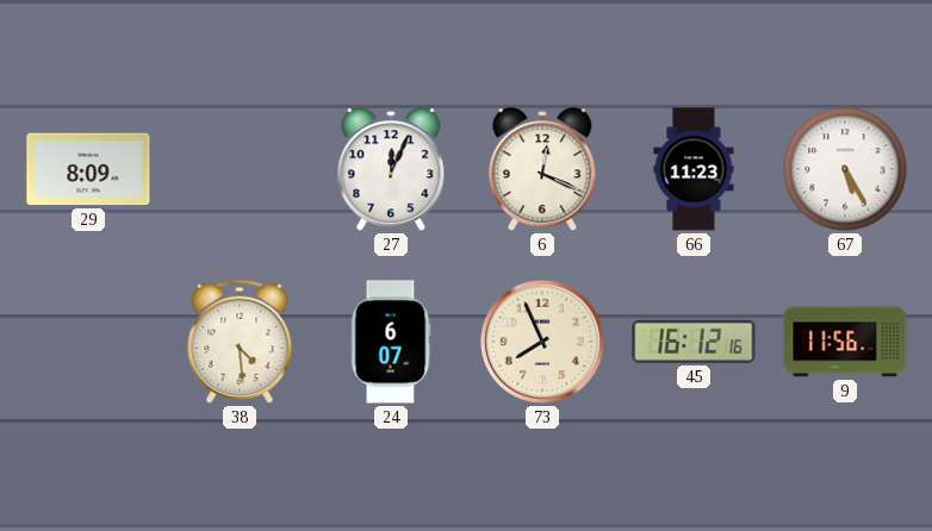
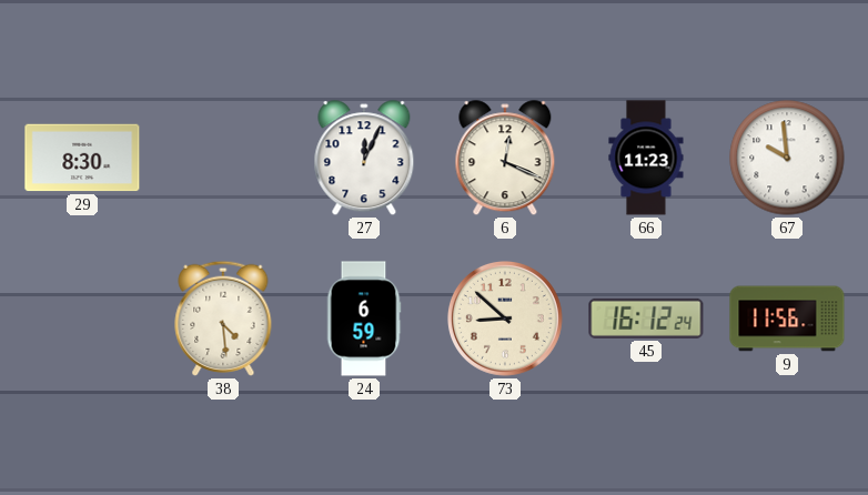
29: 8:09 -> 8:30
67: 5:25 -> 9:59
24: 6:07 -> 6:59
73: 7:56 -> 8:52
45: 16:12:16 -> 16:12:24
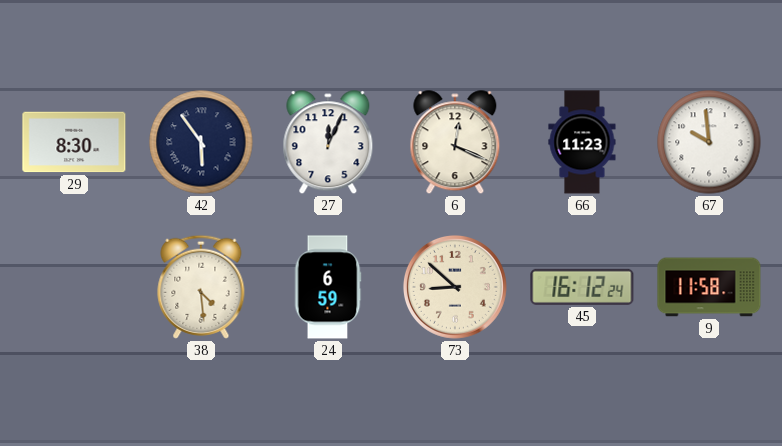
42: none -> 5:54
9: 11:56 -> 11:58
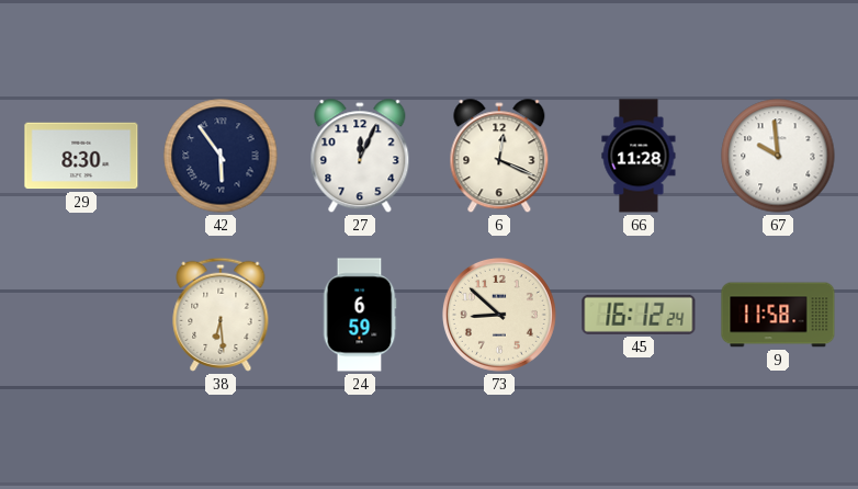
66: 11:23 -> 11:28
38: 4:29 -> 6:29
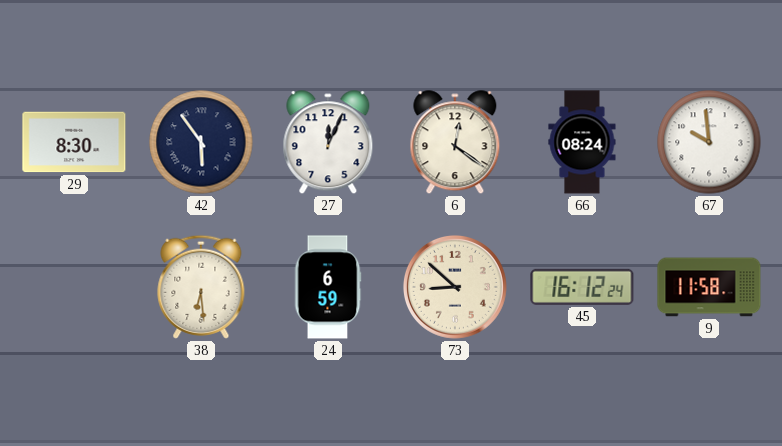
6: 12:19 -> 12:21
66: 11:28 -> 08:24
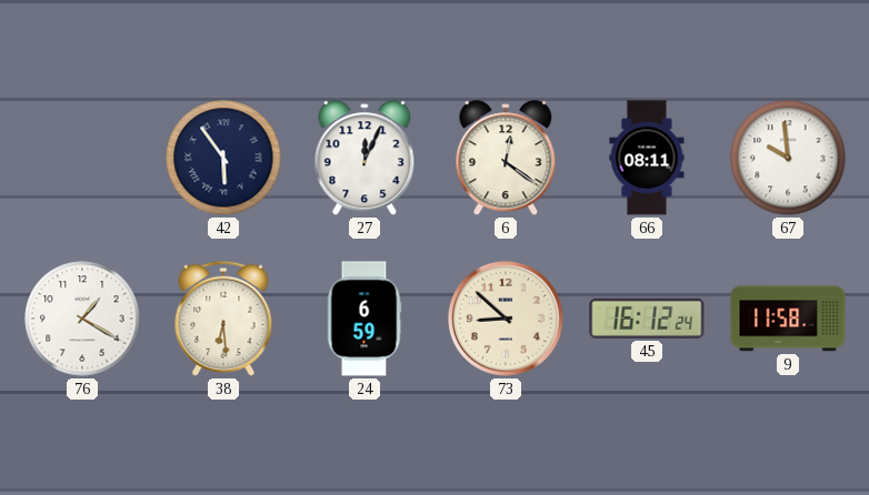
29: 8:30 -> none
66: 08:24 -> 08:11
76: none -> 1:20
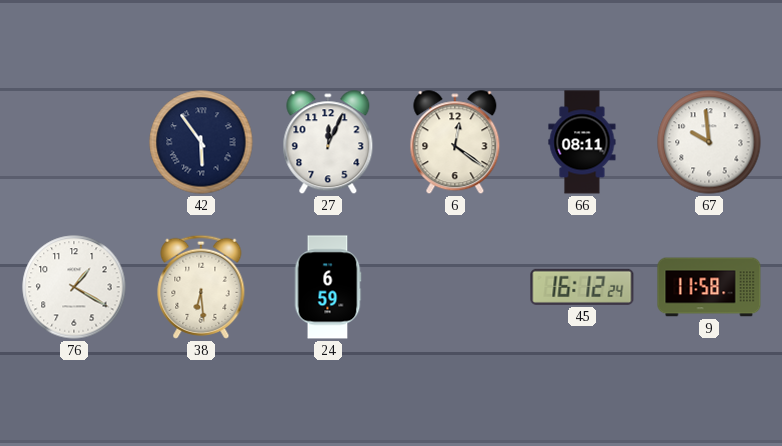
73: 8:52 -> none
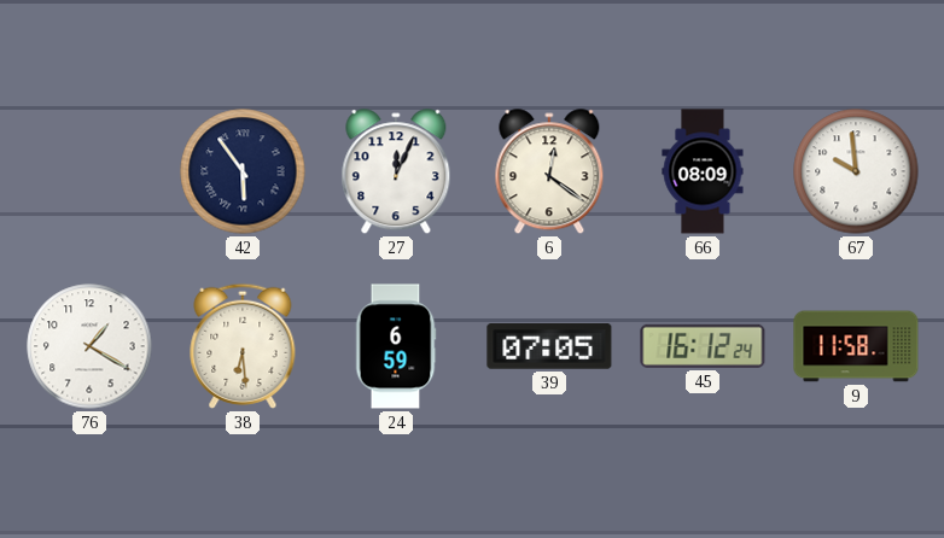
66: 08:11 -> 08:09
39: none -> 07:05
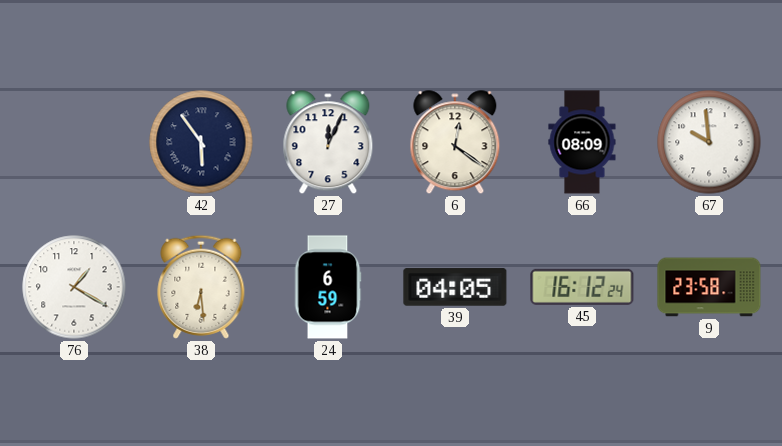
39: 07:05 -> 04:05
9: 11:58 -> 23:58
